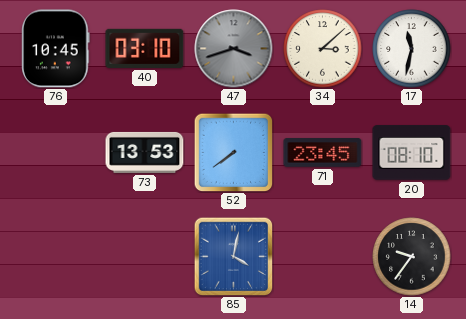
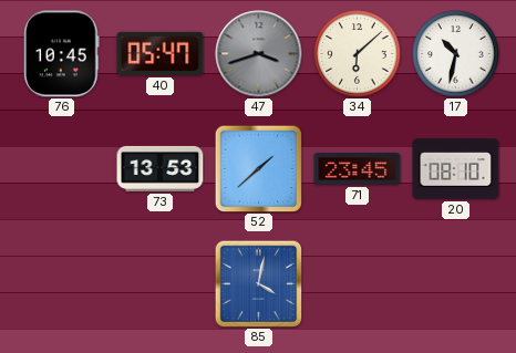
40: 03:10 -> 05:47
34: 3:08 -> 6:08
17: 11:32 -> 10:32
52: 7:39 -> 1:38
14: 9:36 -> none
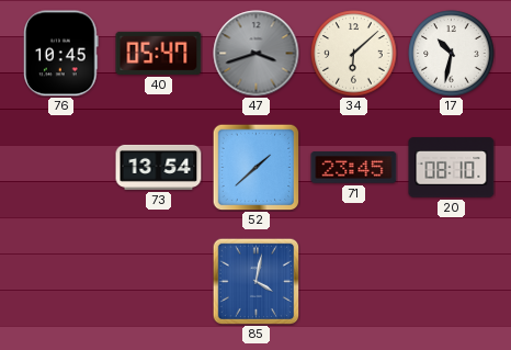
73: 13:53 -> 13:54
